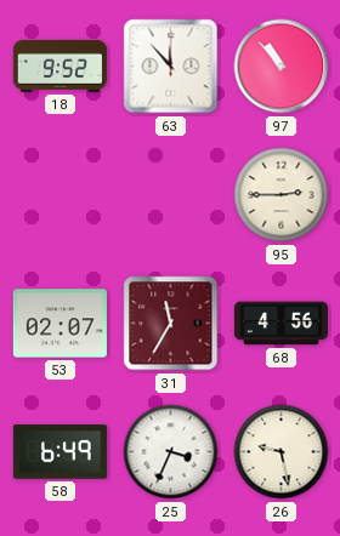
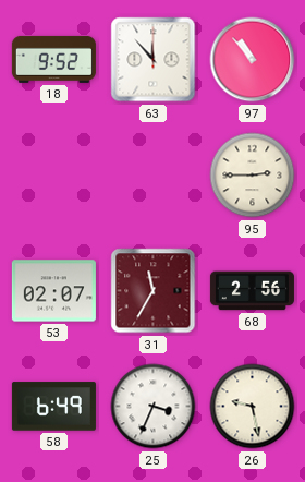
68: 4:56 -> 2:56
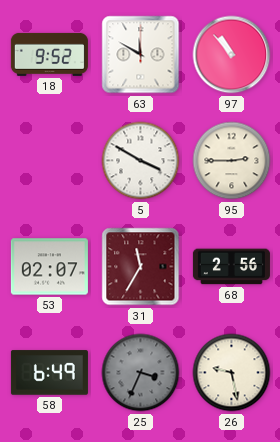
63: 11:53 -> 11:50
5: none -> 3:50
25 dial: white -> grey
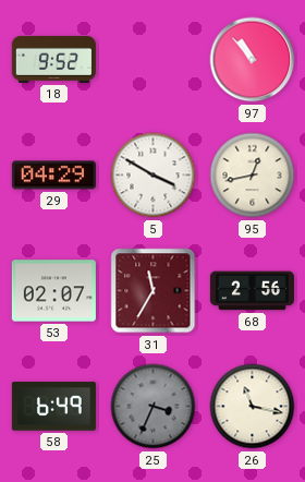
63: 11:50 -> none
29: none -> 04:29
95: 2:45 -> 12:43
26: 9:28 -> 11:17
